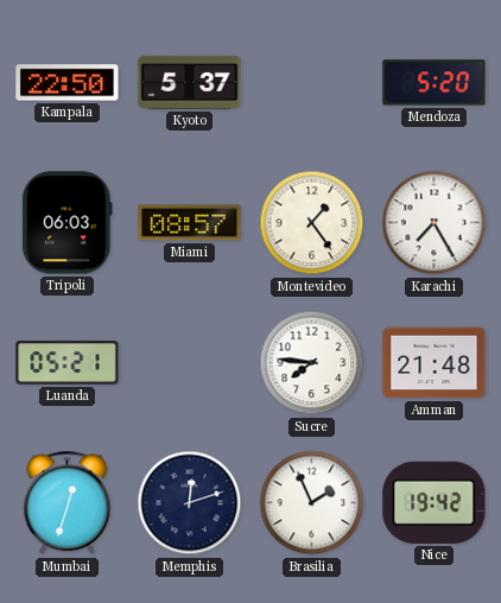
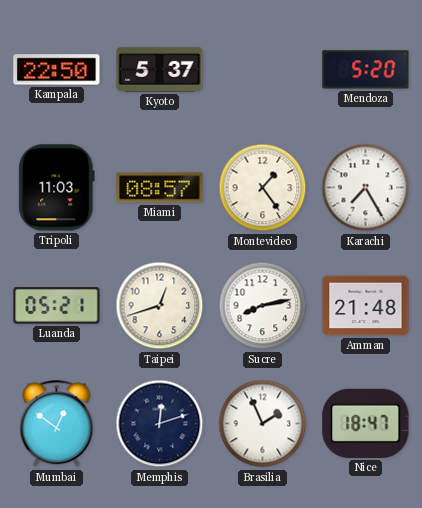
Tripoli: 06:03 -> 11:03
Taipei: none -> 12:42
Sucre: 7:46 -> 8:13
Mumbai: 12:33 -> 12:51
Nice: 19:42 -> 18:47
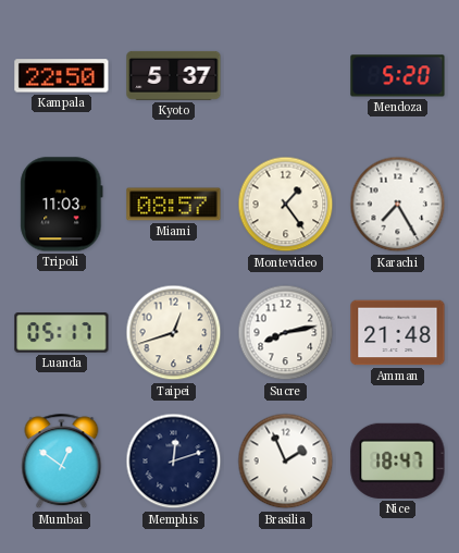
Luanda: 05:21 -> 05:17
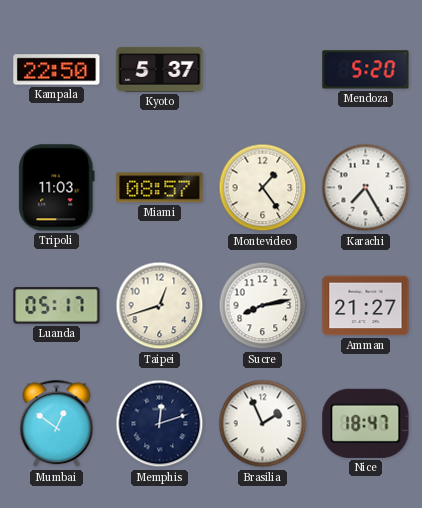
Amman: 21:48 -> 21:27
